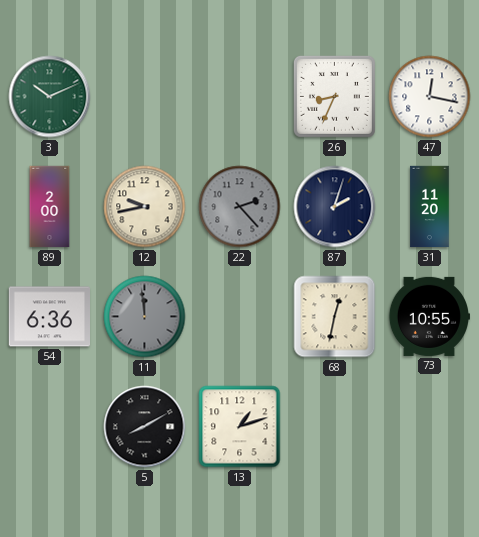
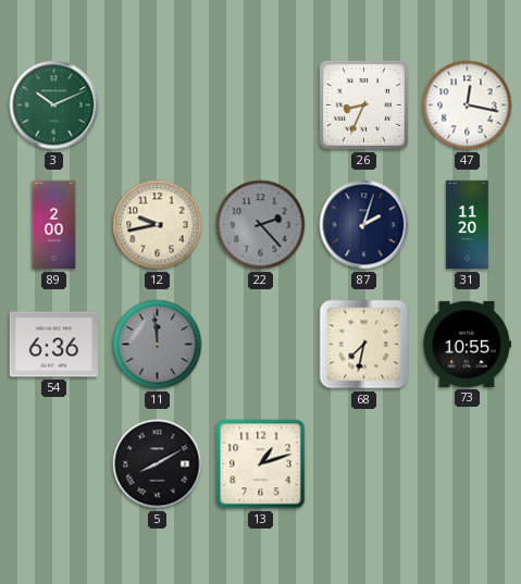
68: 12:32 -> 7:32
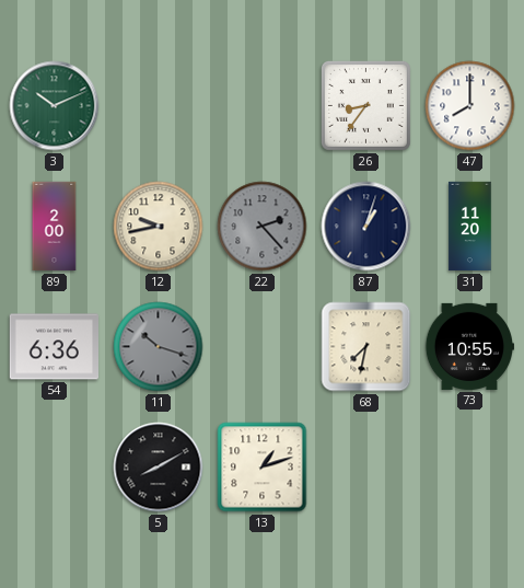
26: 8:34 -> 8:36
47: 12:17 -> 8:00
87: 2:03 -> 1:03
11: 11:59 -> 10:18
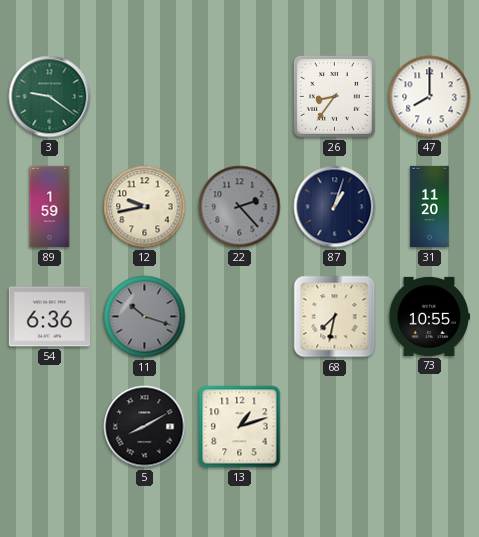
3: 10:11 -> 9:21
89: 2:00 -> 1:59
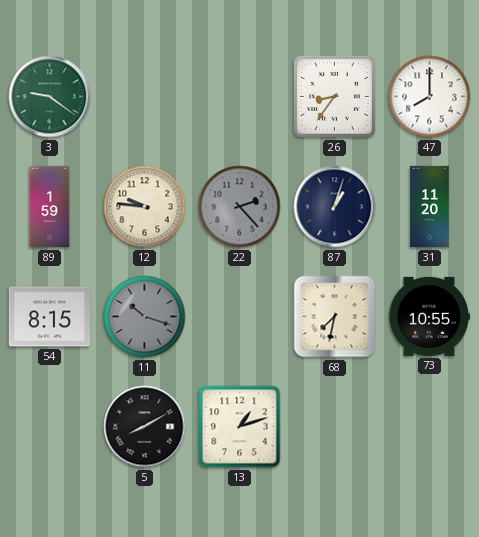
12: 9:43 -> 9:46
54: 6:36 -> 8:15
